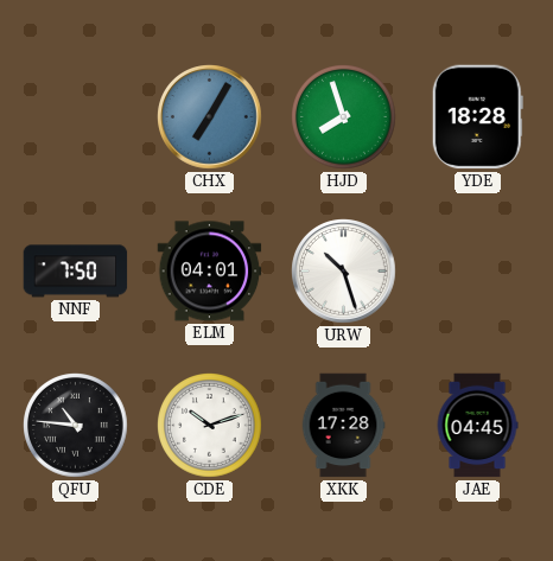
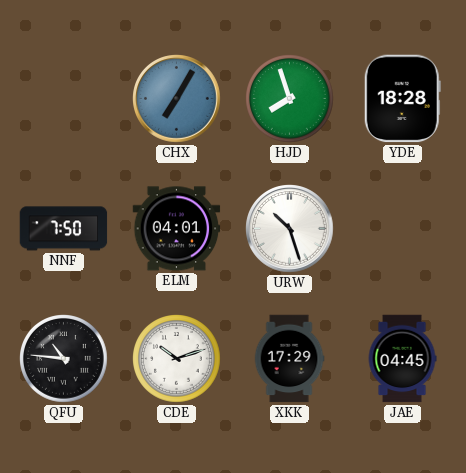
XKK: 17:28 -> 17:29
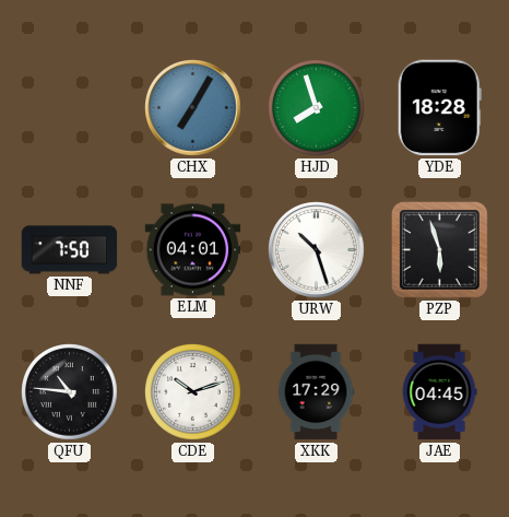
PZP: none -> 5:57
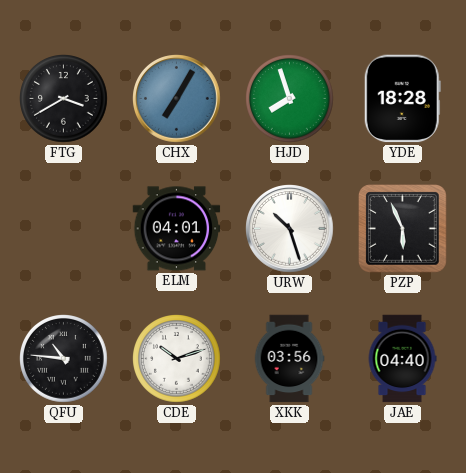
FTG: none -> 3:40
NNF: 7:50 -> none
PZP: 5:57 -> 5:56
XKK: 17:29 -> 03:56
JAE: 04:45 -> 04:40
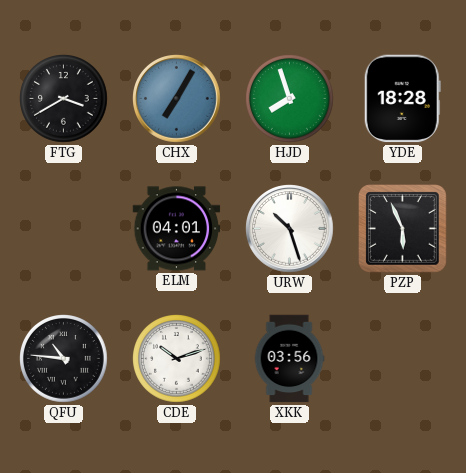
JAE: 04:40 -> none
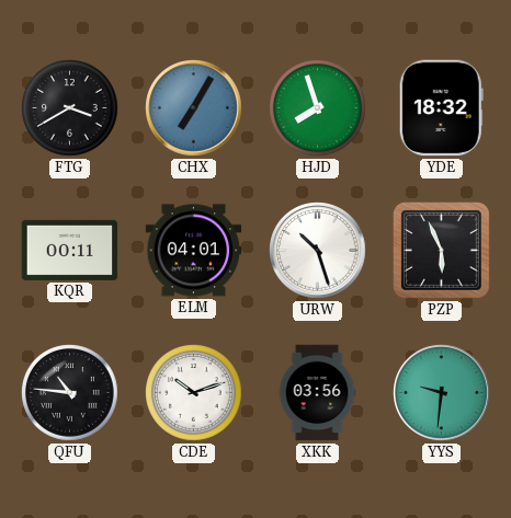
YDE: 18:28 -> 18:32
KQR: none -> 00:11
YYS: none -> 9:31
